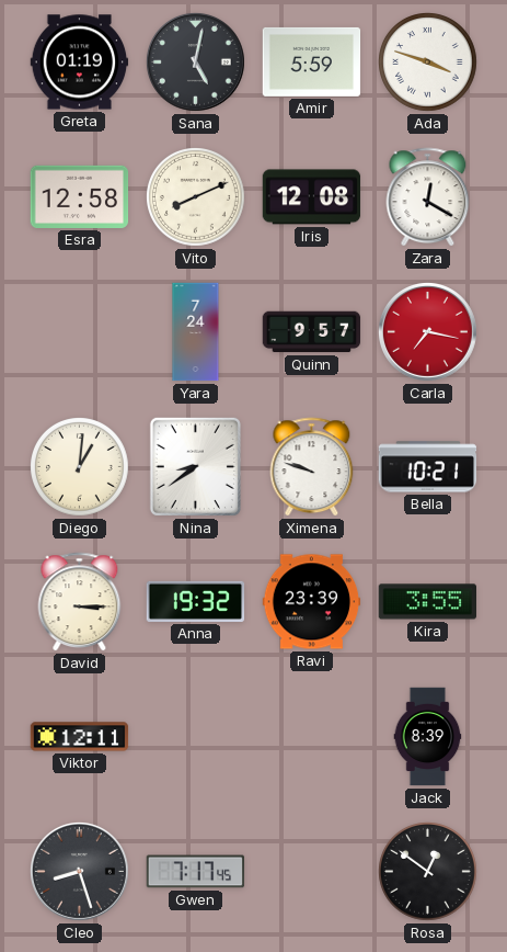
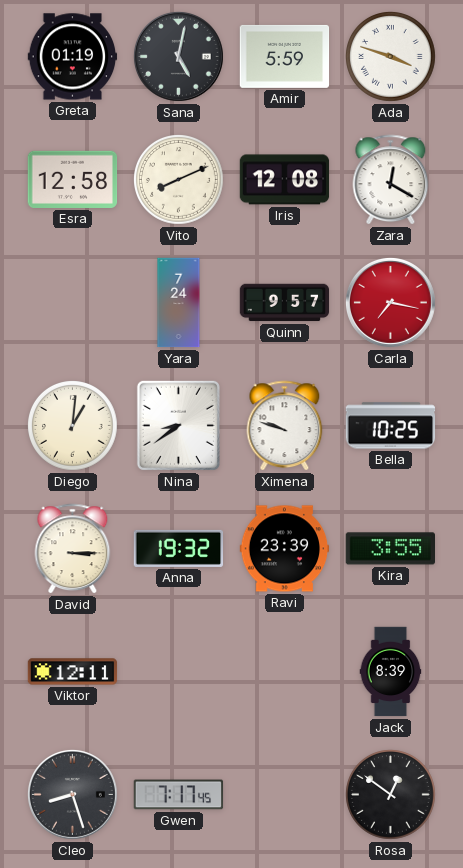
Bella: 10:21 -> 10:25
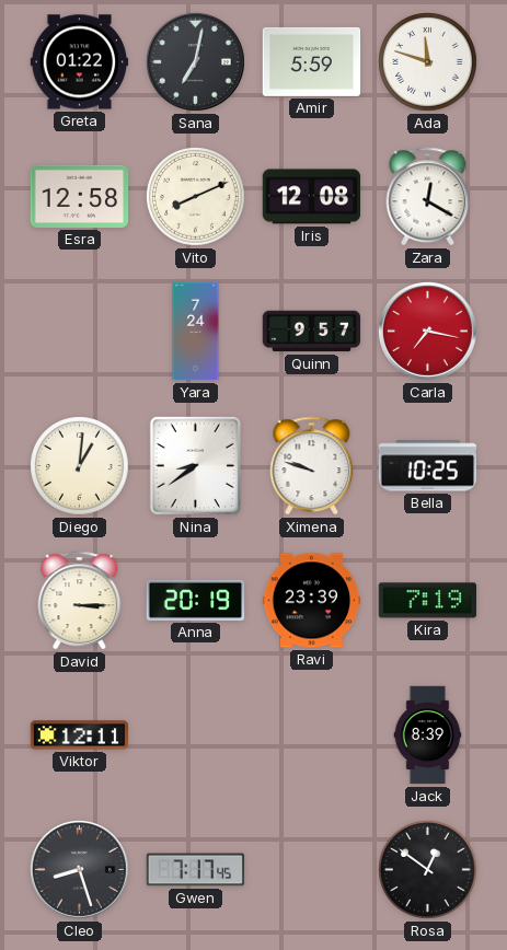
Greta: 01:19 -> 01:22
Sana: 5:02 -> 7:02
Ada: 3:48 -> 11:48
Anna: 19:32 -> 20:19
Kira: 3:55 -> 7:19
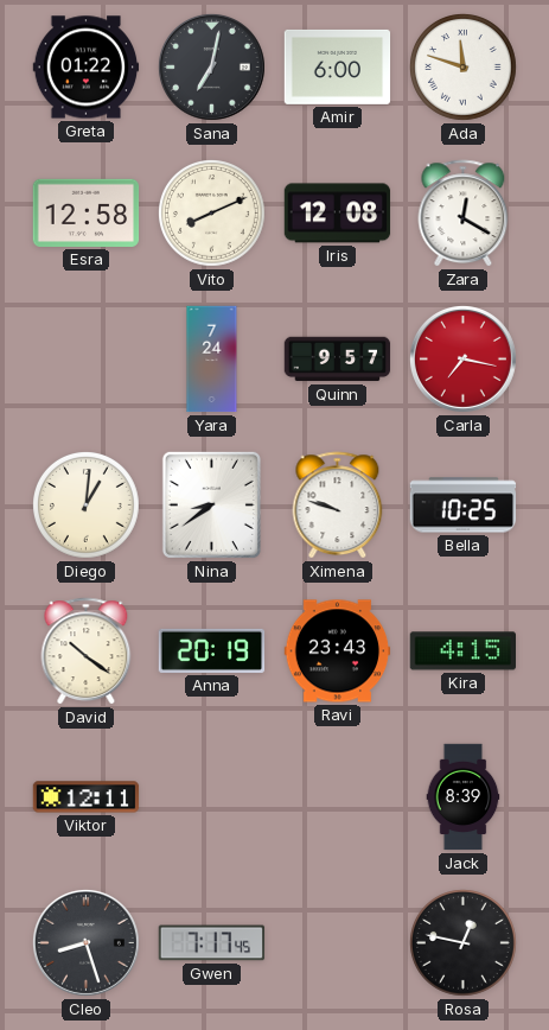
Amir: 5:59 -> 6:00
David: 3:15 -> 10:21
Ravi: 23:39 -> 23:43
Kira: 7:19 -> 4:15
Rosa: 12:51 -> 12:47
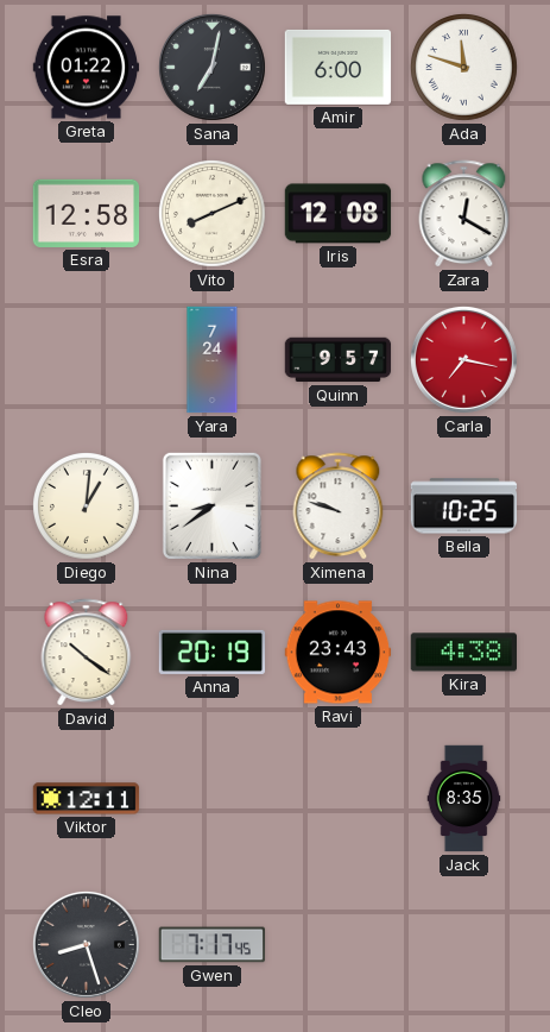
Kira: 4:15 -> 4:38
Jack: 8:39 -> 8:35
Rosa: 12:47 -> none
